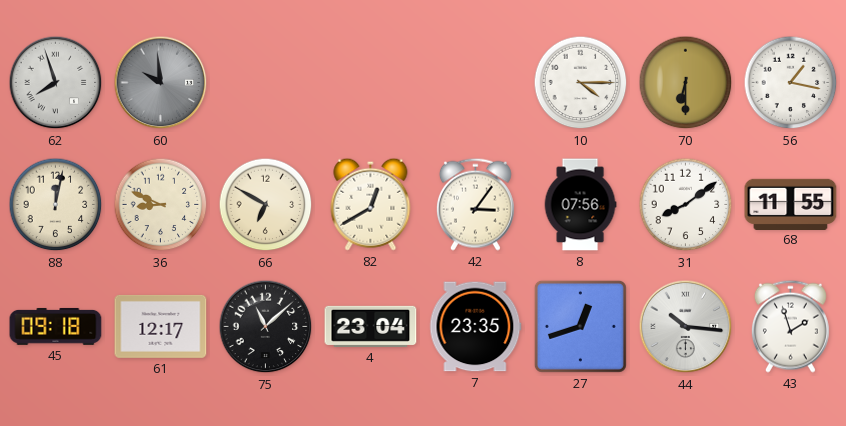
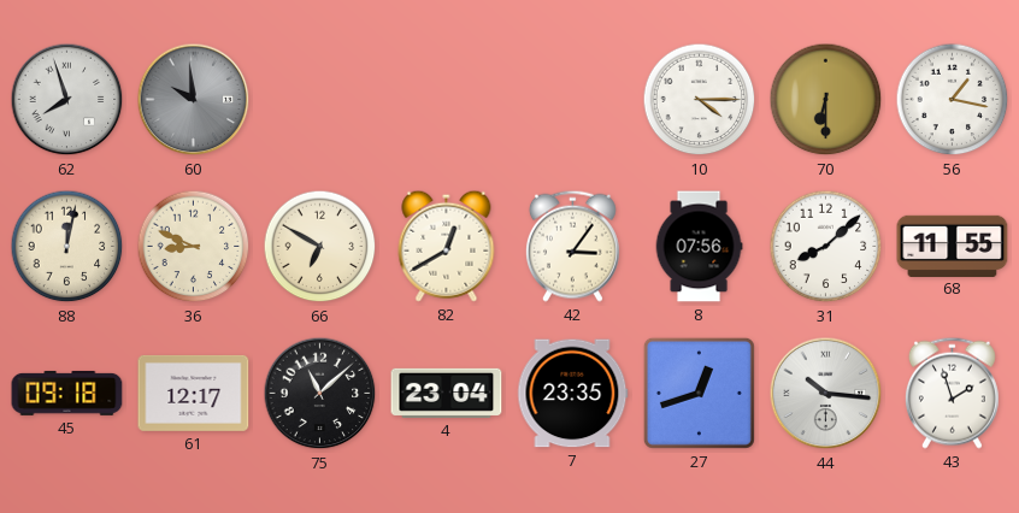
31: 8:09 -> 8:08
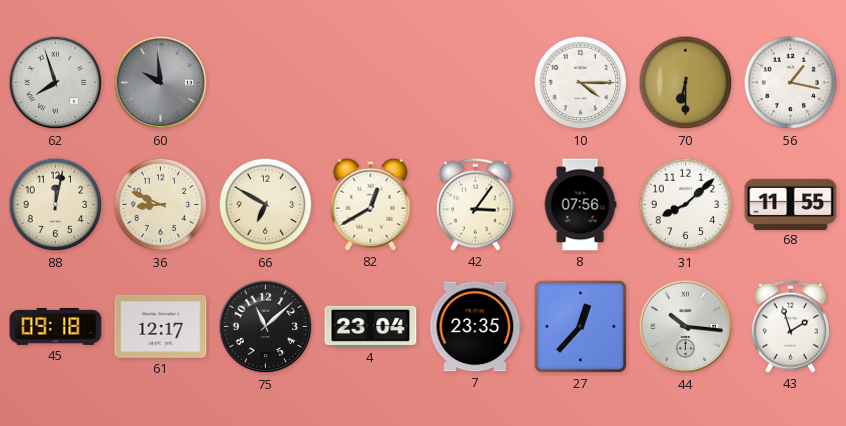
27: 12:42 -> 12:37
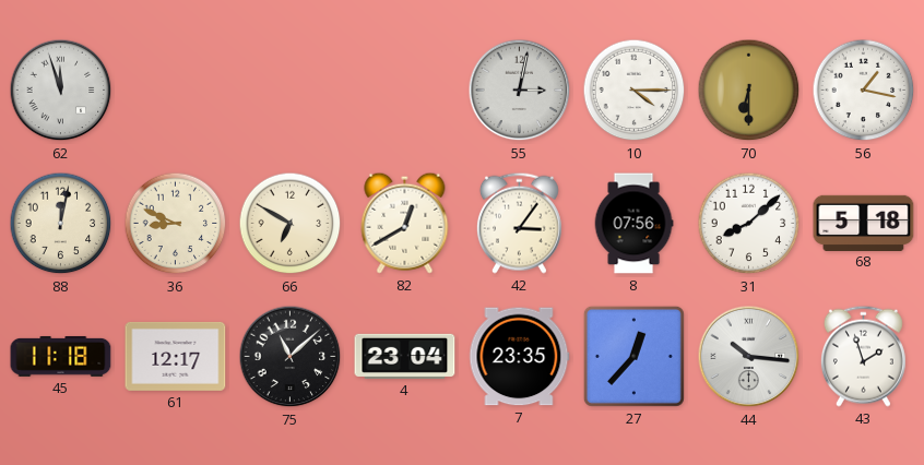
62: 7:57 -> 11:57
60: 9:59 -> none
55: none -> 3:02
68: 11:55 -> 5:18
45: 09:18 -> 11:18
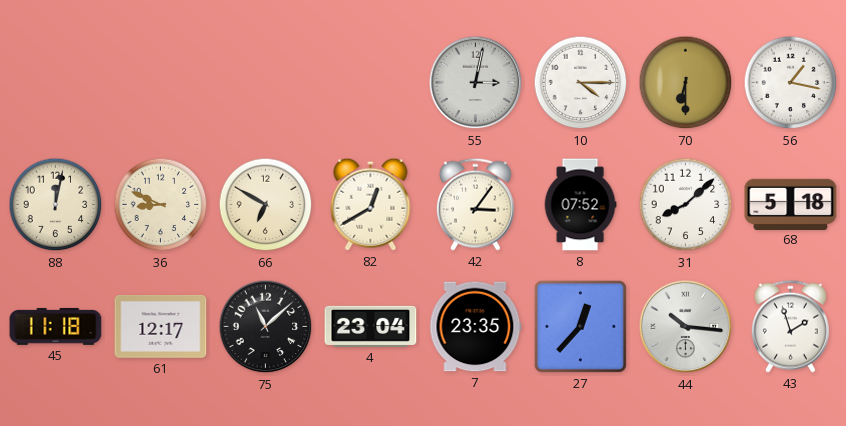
62: 11:57 -> none
8: 07:56 -> 07:52
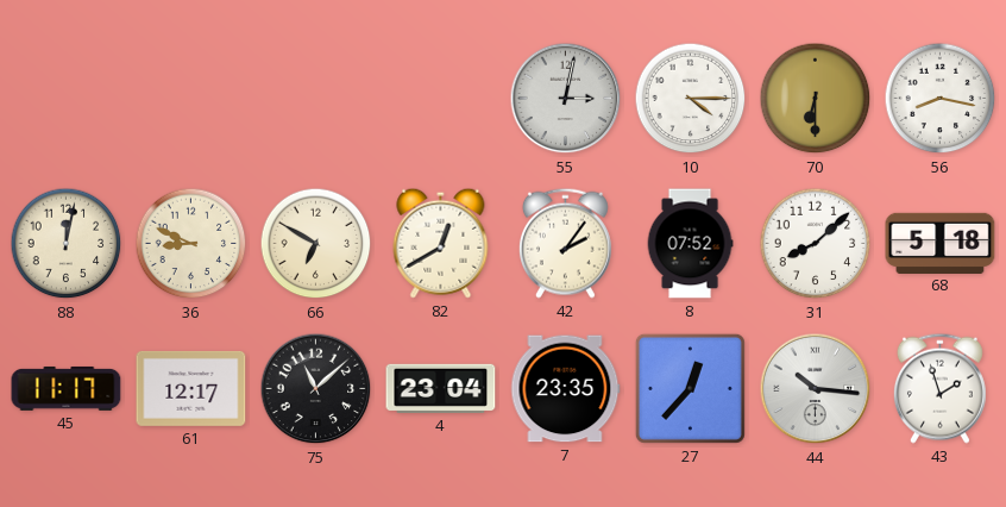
56: 1:17 -> 8:17
42: 3:06 -> 2:06
45: 11:18 -> 11:17
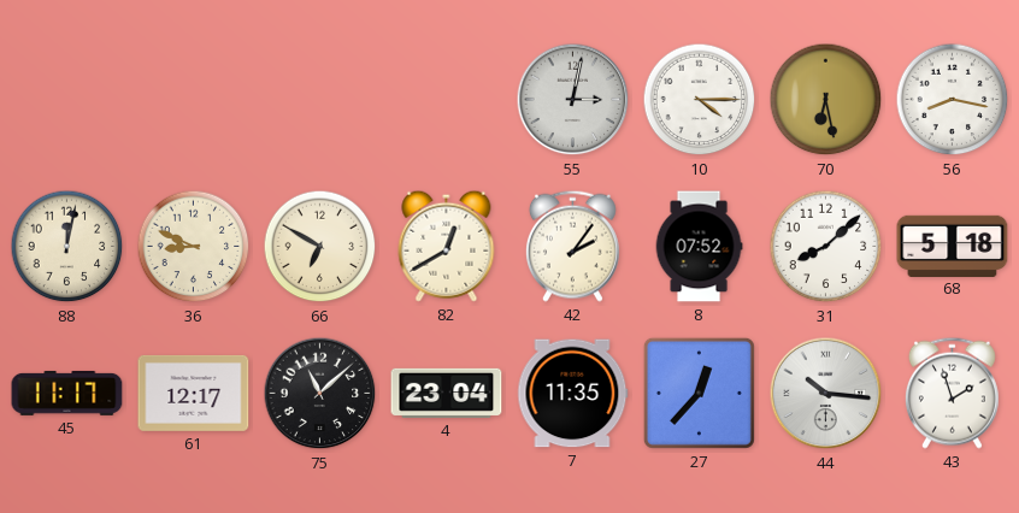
70: 6:30 -> 6:28
7: 23:35 -> 11:35
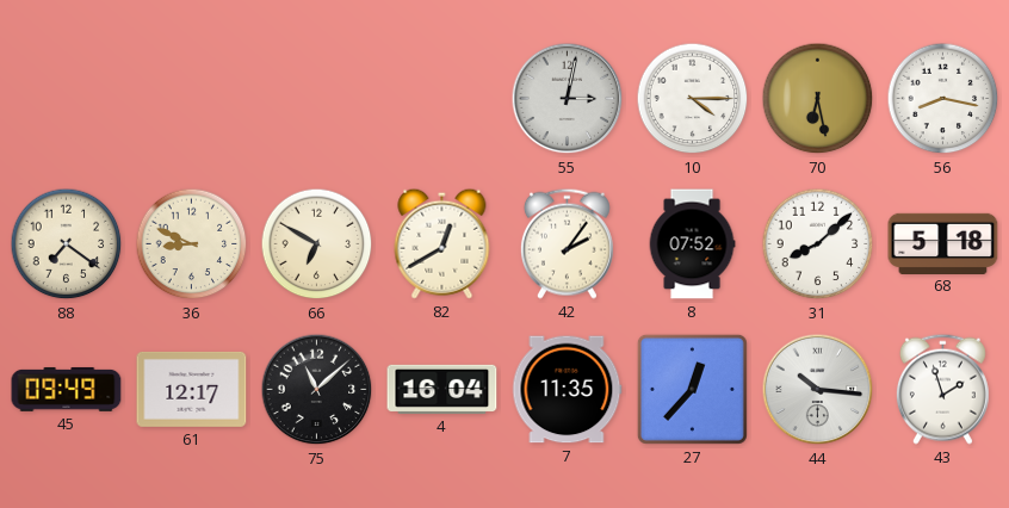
88: 12:02 -> 7:21
45: 11:17 -> 09:49
4: 23:04 -> 16:04
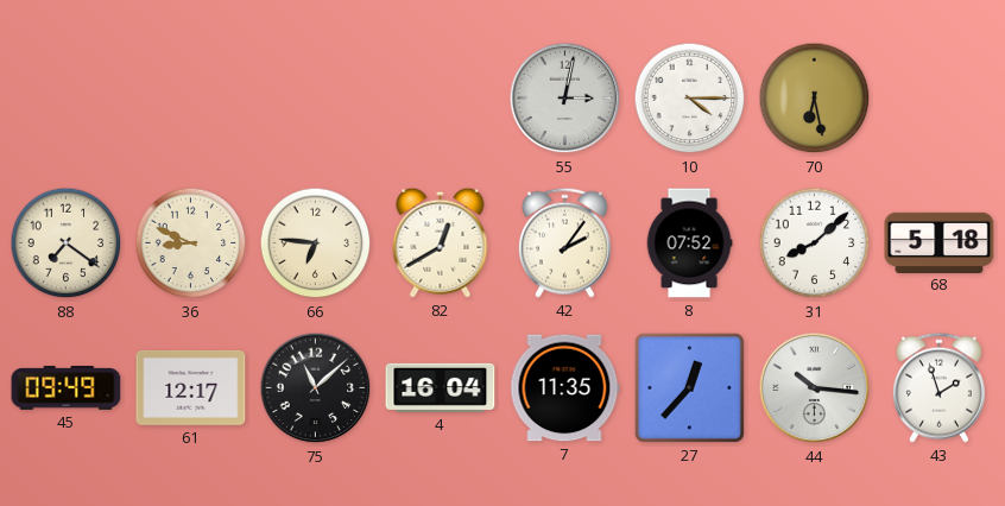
56: 8:17 -> none
66: 6:50 -> 6:46
